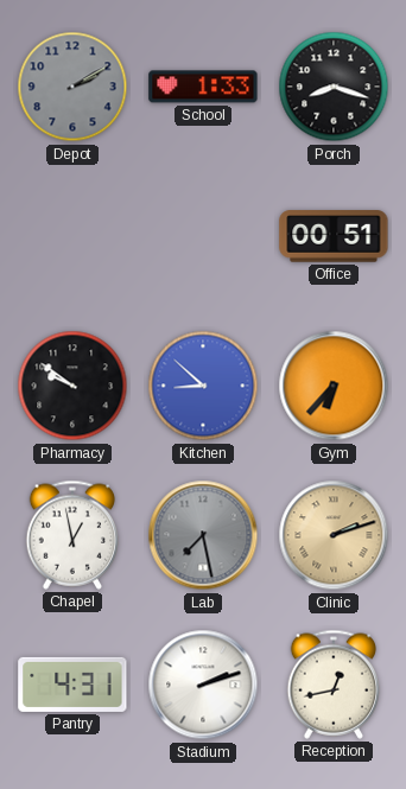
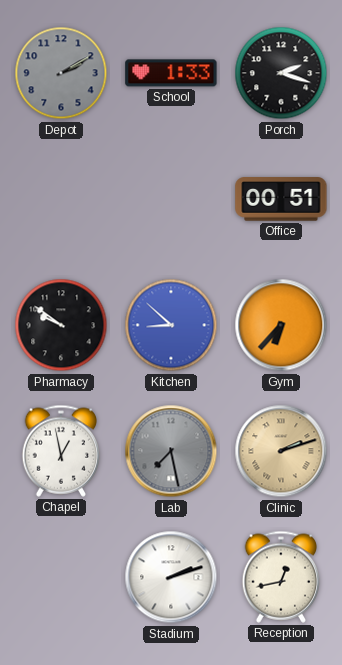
Porch: 8:18 -> 2:18
Pantry: 4:31 -> none
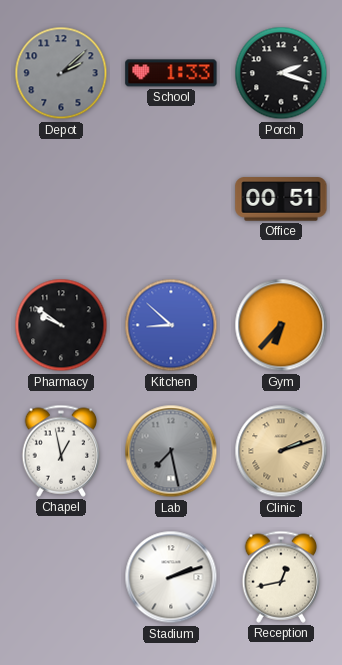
Depot: 2:10 -> 2:08
